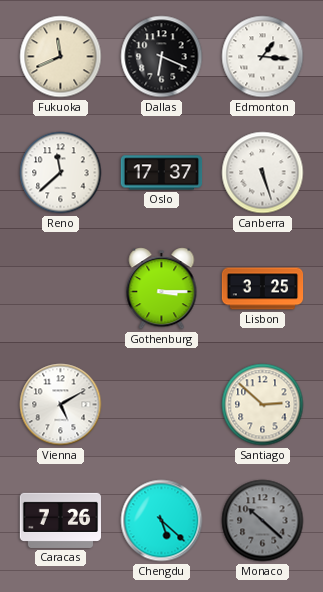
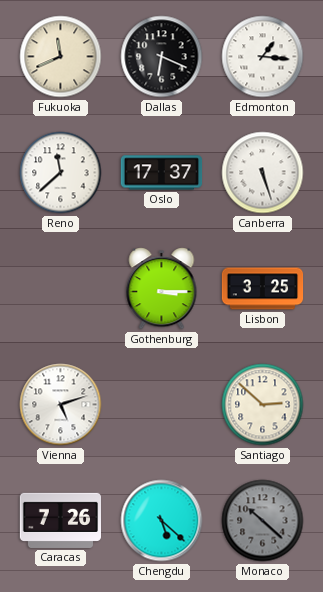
Vienna: 5:10 -> 5:12
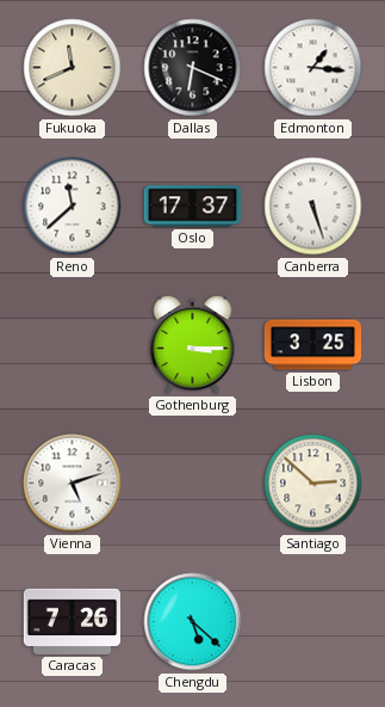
Monaco: 10:22 -> none
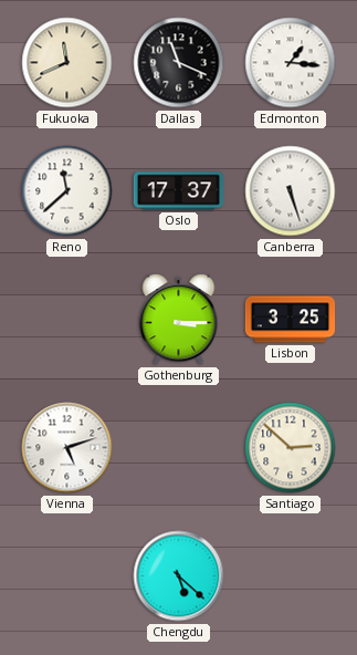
Dallas: 6:19 -> 11:19
Caracas: 7:26 -> none
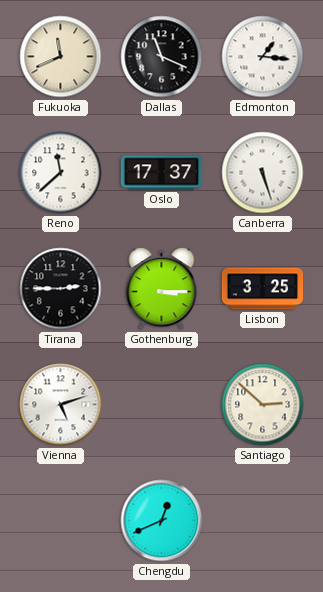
Tirana: none -> 2:45
Chengdu: 5:22 -> 12:41
